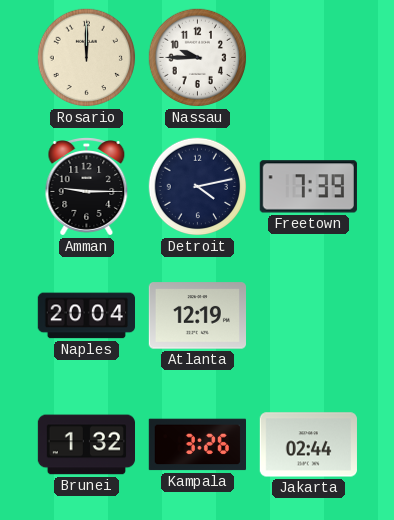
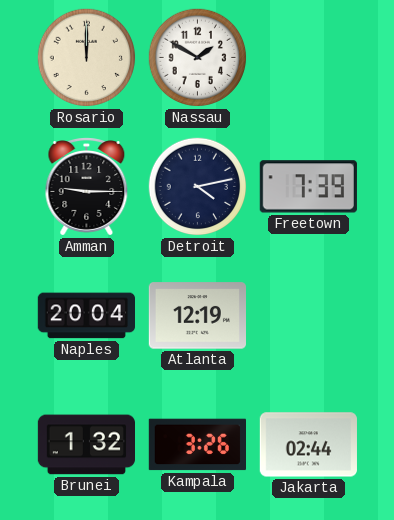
Nassau: 9:45 -> 1:50
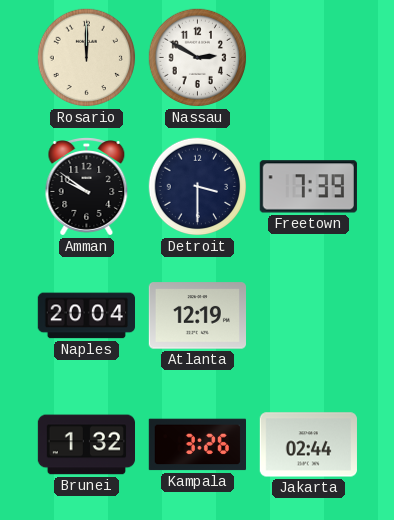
Nassau: 1:50 -> 2:50
Amman: 9:15 -> 9:51
Detroit: 4:13 -> 3:30
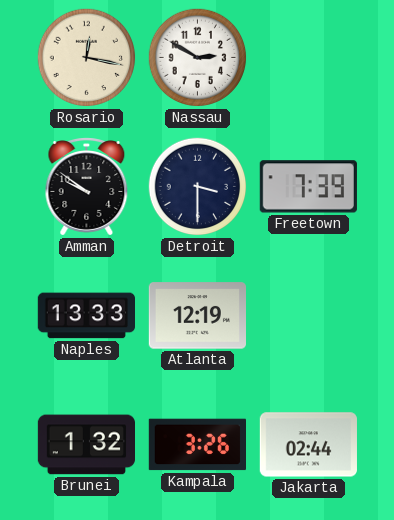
Rosario: 12:00 -> 12:17
Naples: 20:04 -> 13:33
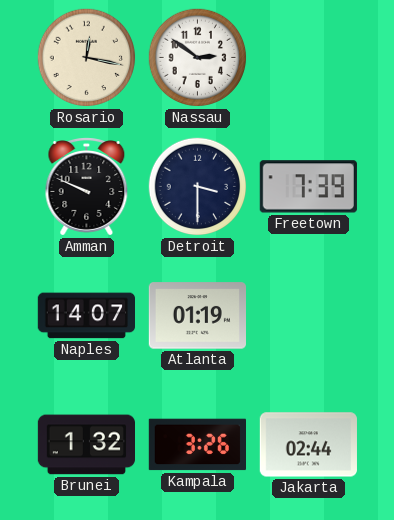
Nassau: 2:50 -> 2:51
Amman: 9:51 -> 9:49
Naples: 13:33 -> 14:07
Atlanta: 12:19 -> 01:19
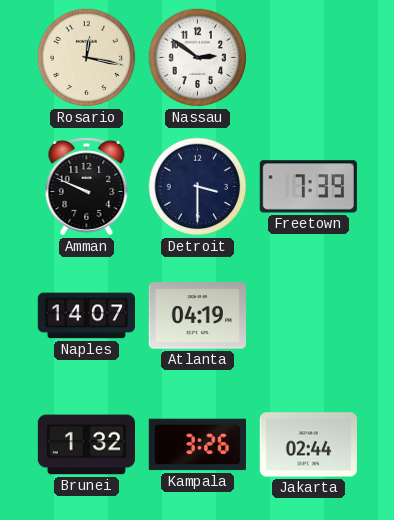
Atlanta: 01:19 -> 04:19
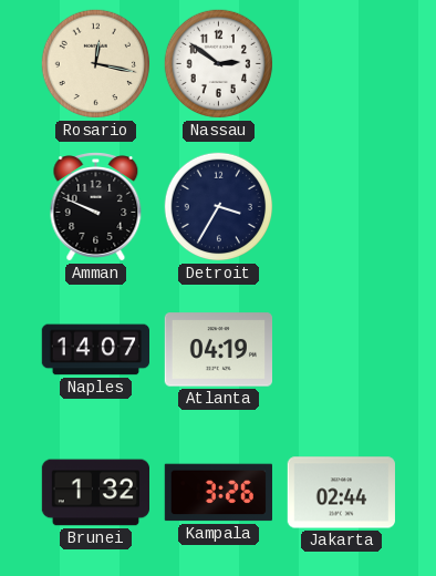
Detroit: 3:30 -> 3:35
Freetown: 7:39 -> none
